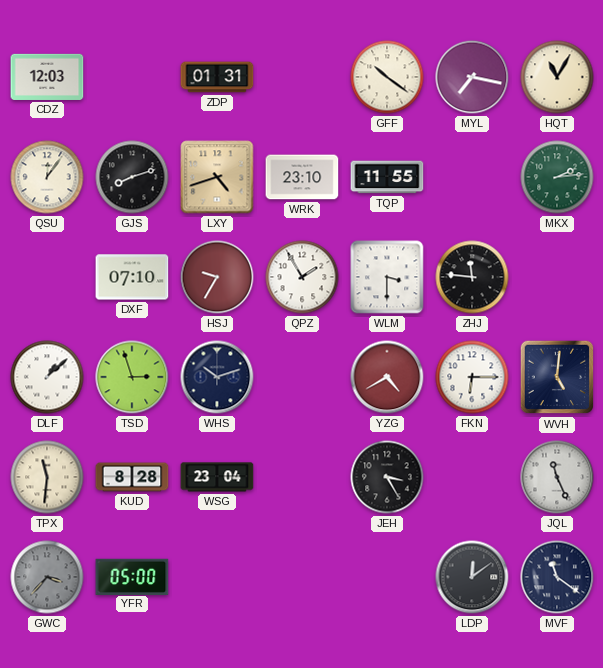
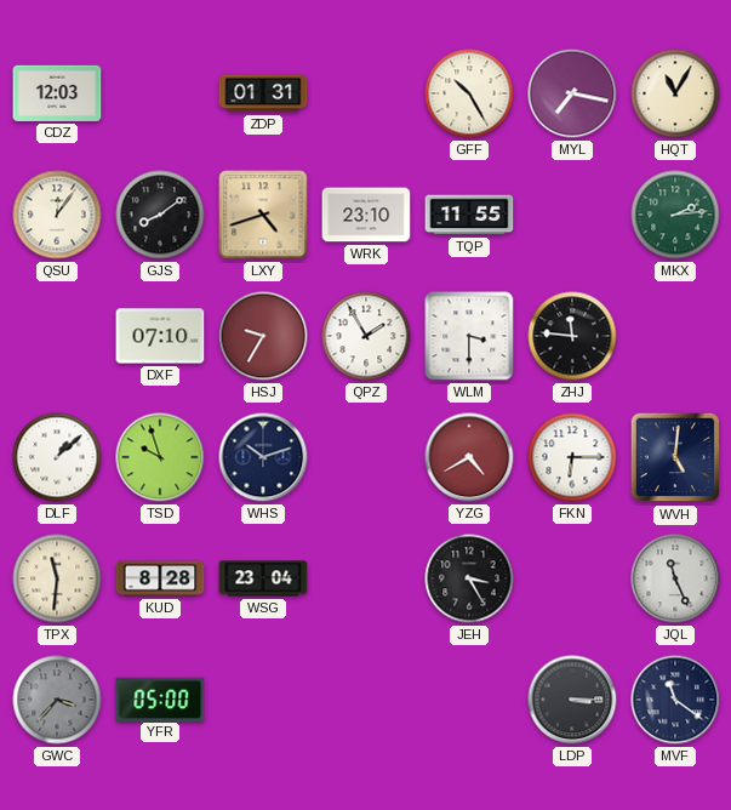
GFF: 10:21 -> 10:25
GJS: 8:12 -> 8:09
TSD: 2:57 -> 9:57
LDP: 12:09 -> 3:15
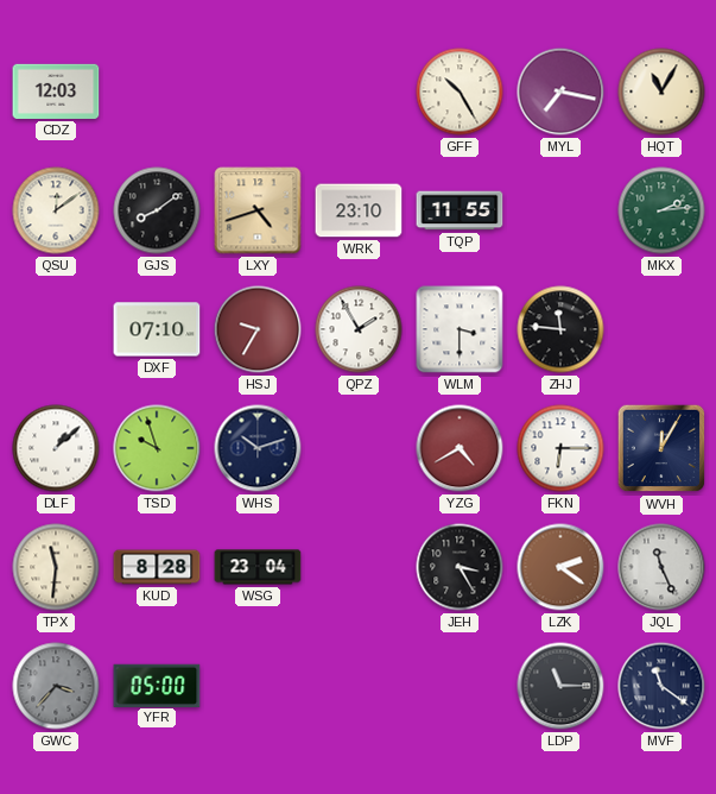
ZDP: 01:31 -> none
QSU: 12:06 -> 12:09
WVH: 5:01 -> 12:05
LZK: none -> 2:21
LDP: 3:15 -> 11:15
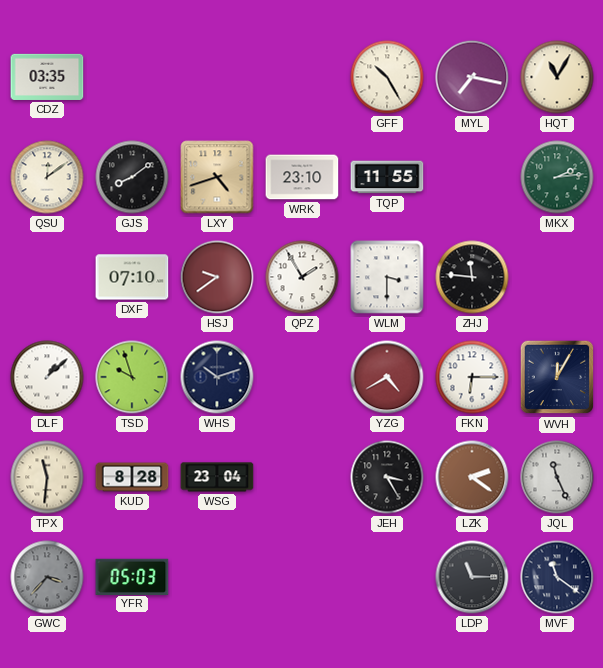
CDZ: 12:03 -> 03:35
HSJ: 9:35 -> 9:39
YFR: 05:00 -> 05:03
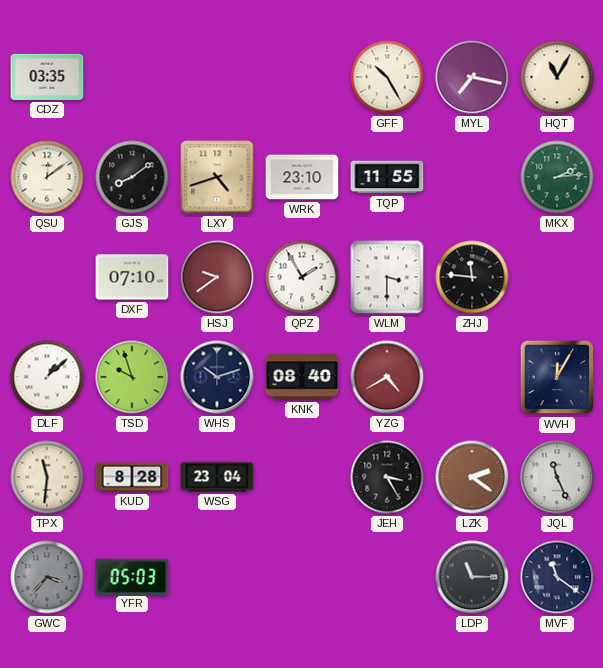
KNK: none -> 08:40
FKN: 6:15 -> none
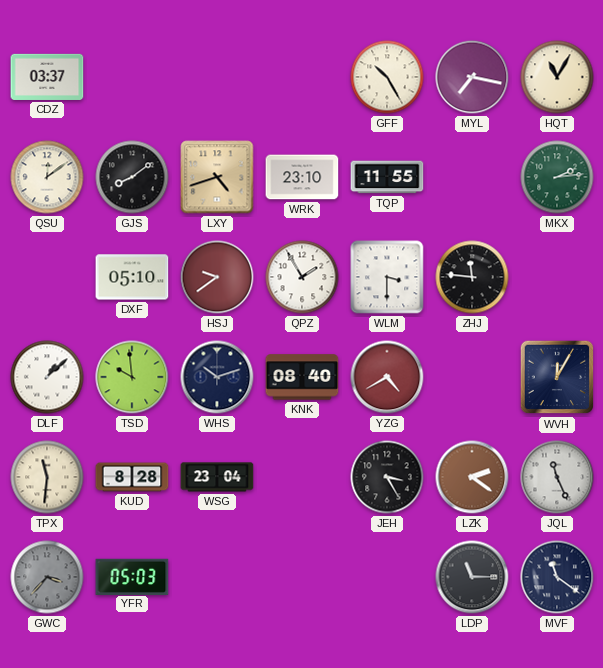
CDZ: 03:35 -> 03:37
DXF: 07:10 -> 05:10
TSD: 9:57 -> 9:59
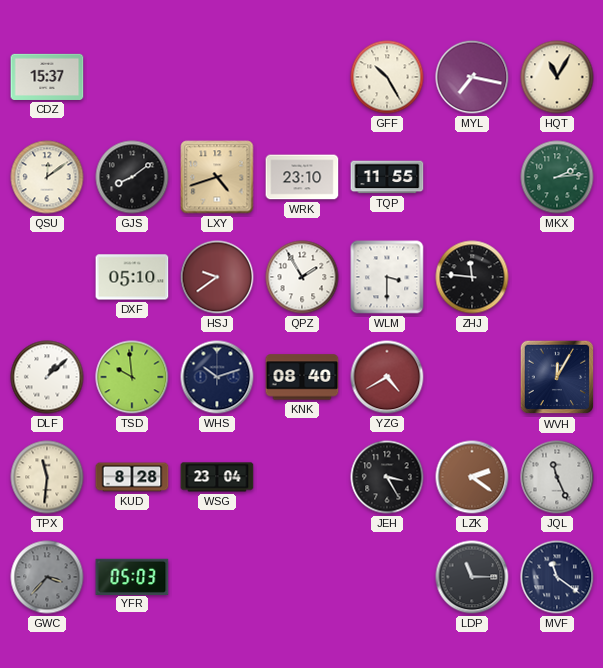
CDZ: 03:37 -> 15:37
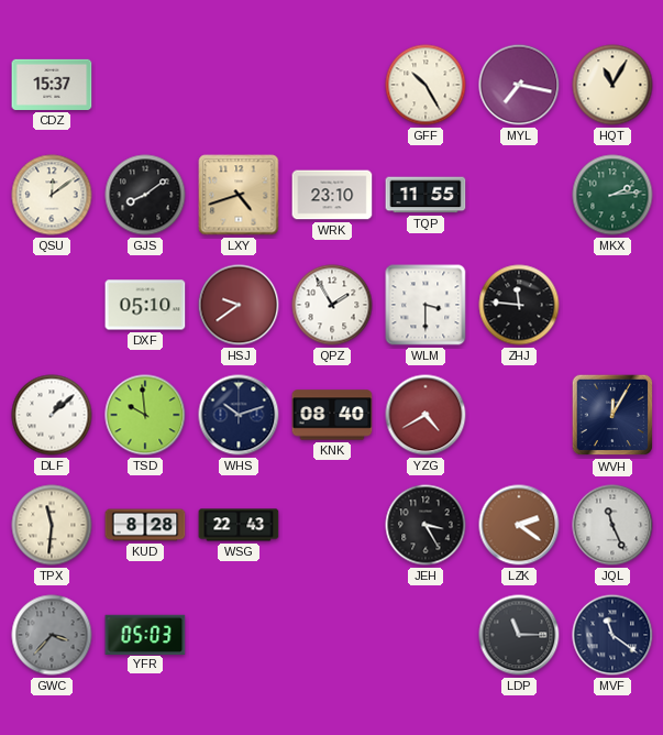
WSG: 23:04 -> 22:43
